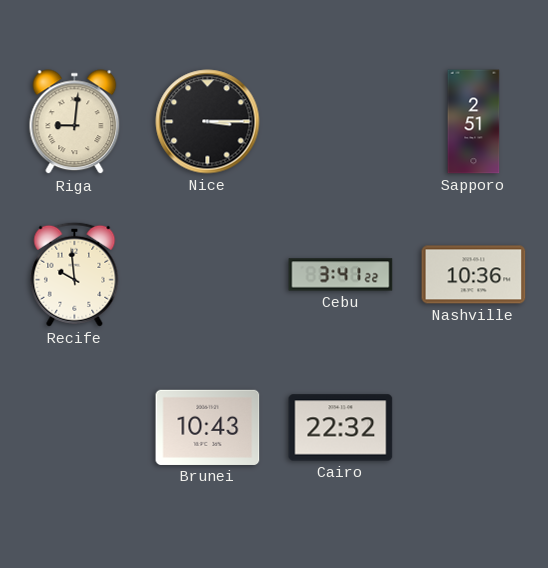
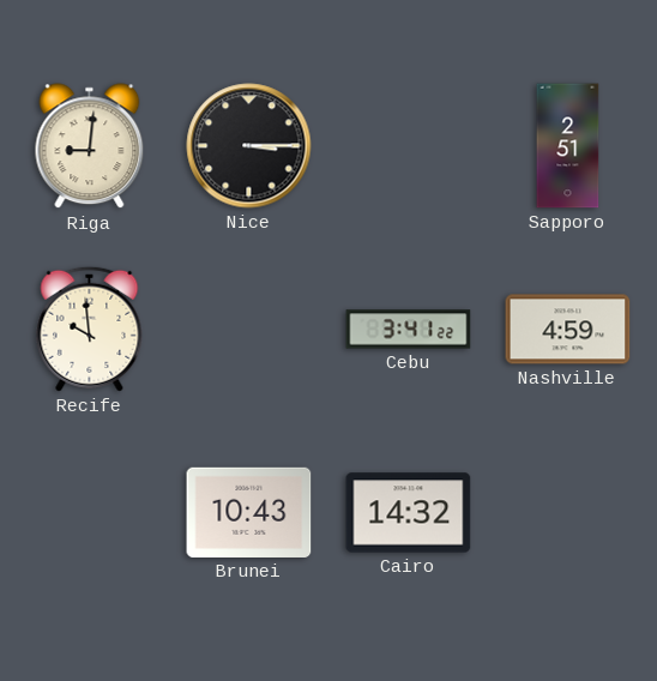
Nashville: 10:36 -> 4:59
Cairo: 22:32 -> 14:32
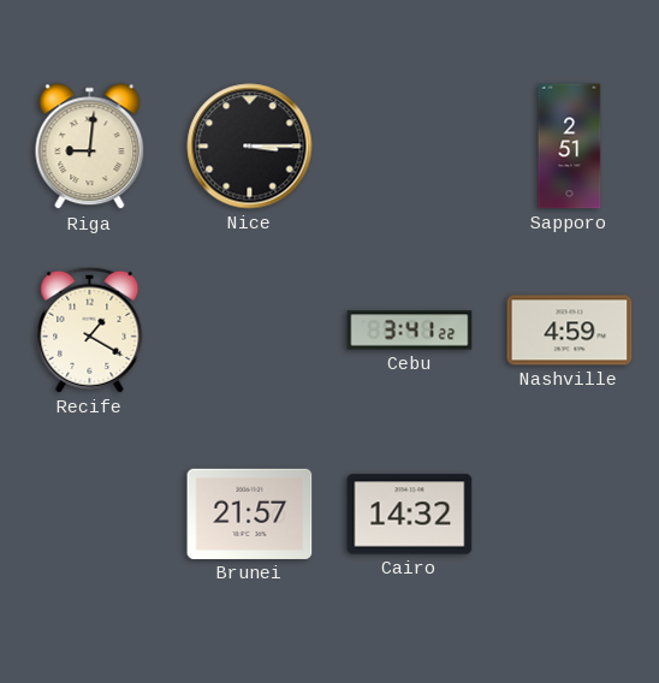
Recife: 9:59 -> 1:20
Brunei: 10:43 -> 21:57
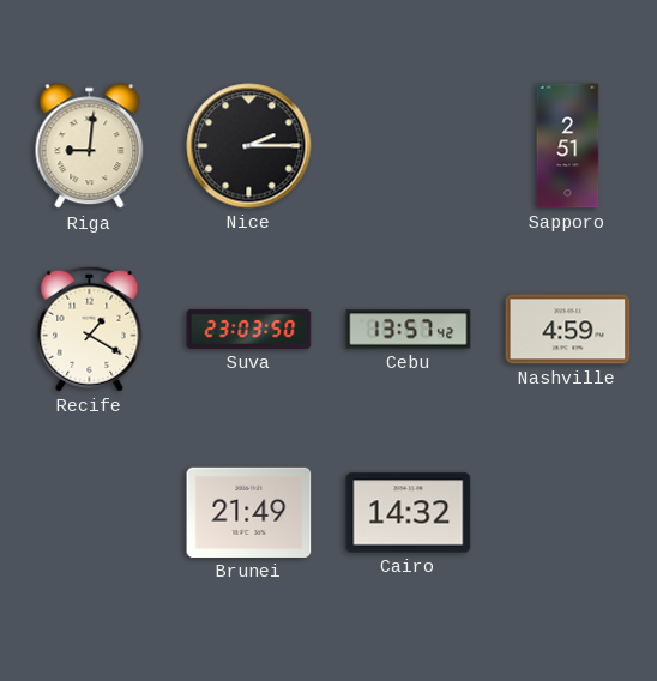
Nice: 3:15 -> 2:15
Suva: none -> 23:03
Cebu: 3:41 -> 13:57
Brunei: 21:57 -> 21:49
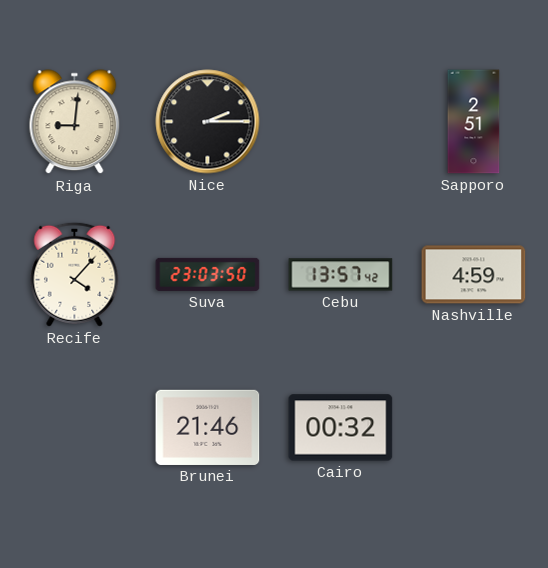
Recife: 1:20 -> 4:07
Brunei: 21:49 -> 21:46
Cairo: 14:32 -> 00:32
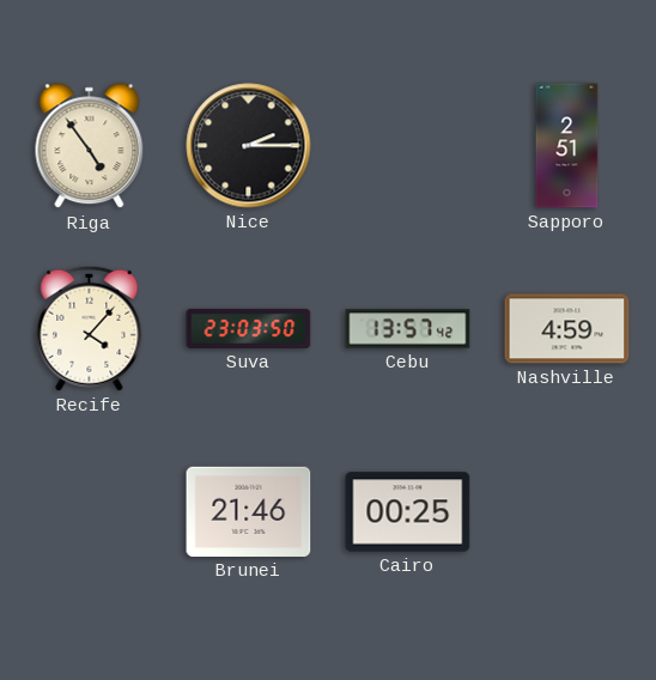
Riga: 9:01 -> 4:54
Cairo: 00:32 -> 00:25
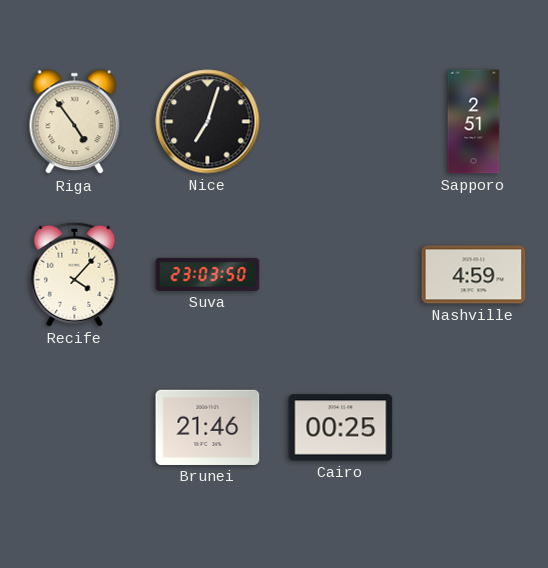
Nice: 2:15 -> 7:03
Cebu: 13:57 -> none
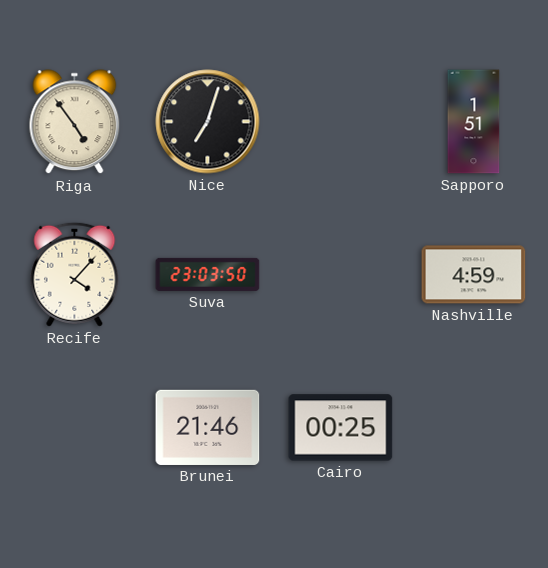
Sapporo: 2:51 -> 1:51
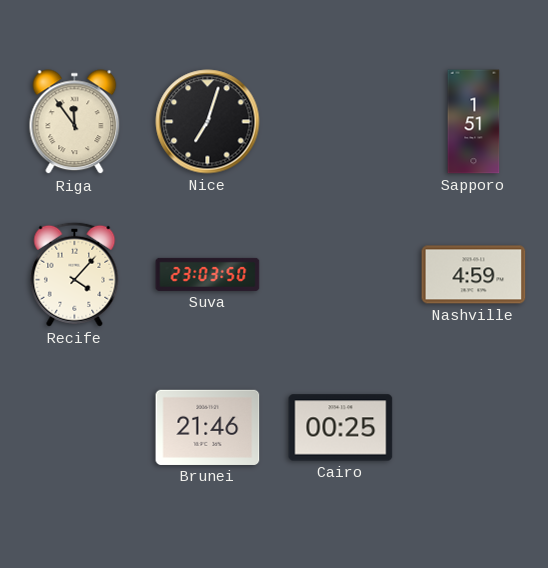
Riga: 4:54 -> 11:54
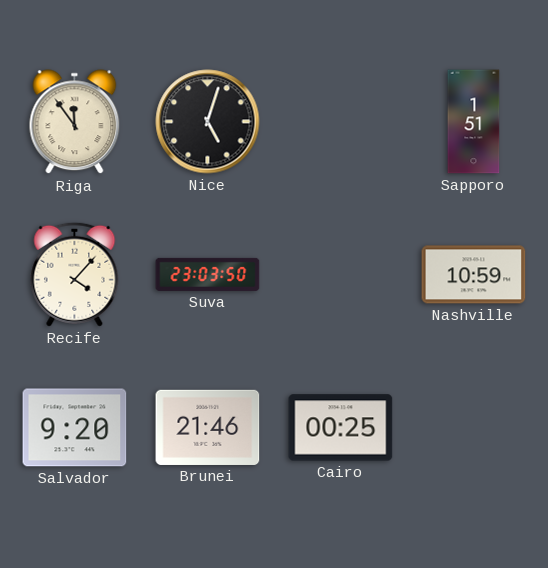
Nice: 7:03 -> 5:03
Nashville: 4:59 -> 10:59
Salvador: none -> 9:20
